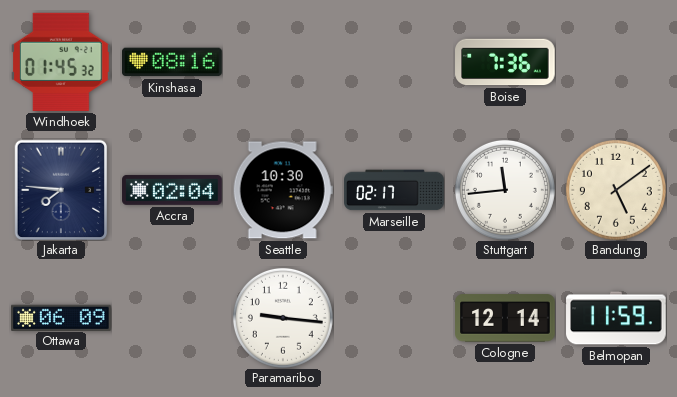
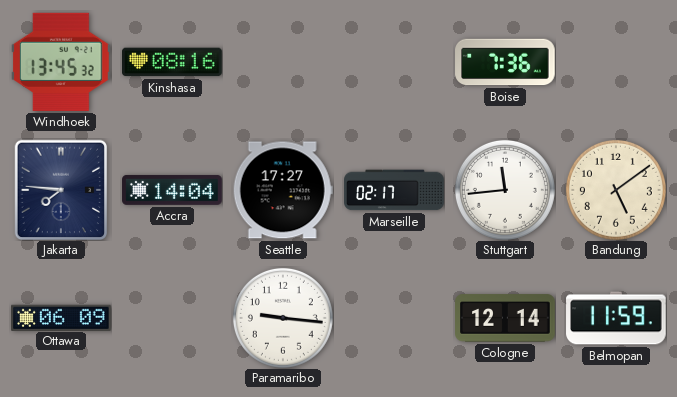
Windhoek: 01:45 -> 13:45
Accra: 02:04 -> 14:04
Seattle: 10:30 -> 17:27
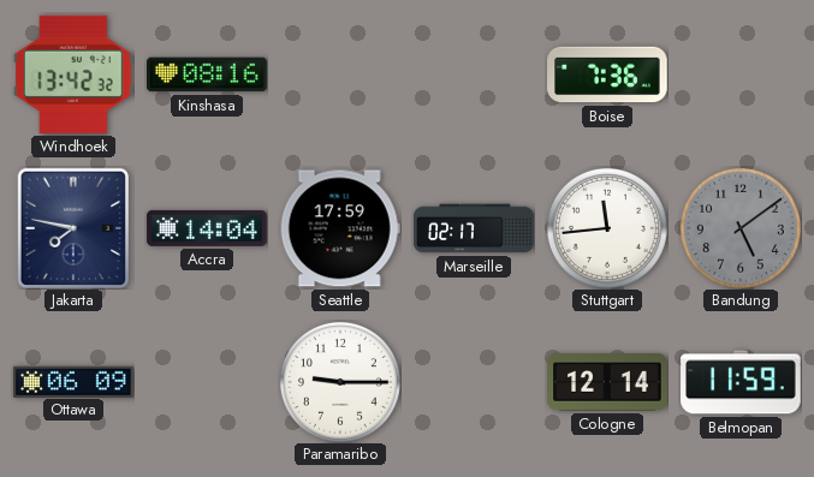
Windhoek: 13:45 -> 13:42
Jakarta: 7:46 -> 7:47
Seattle: 17:27 -> 17:59
Bandung dial: cream -> grey
Paramaribo: 9:16 -> 9:15
